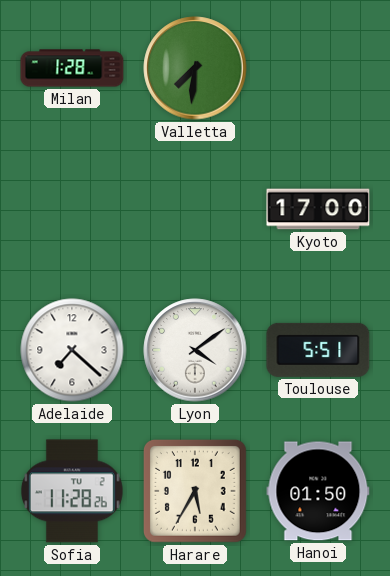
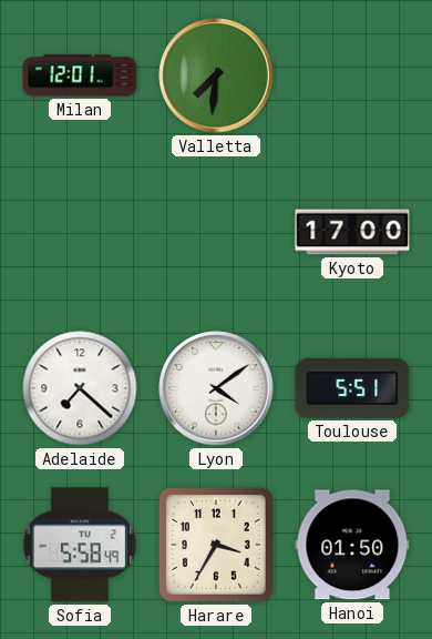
Milan: 1:28 -> 12:01
Sofia: 11:28 -> 5:58
Harare: 5:35 -> 3:35
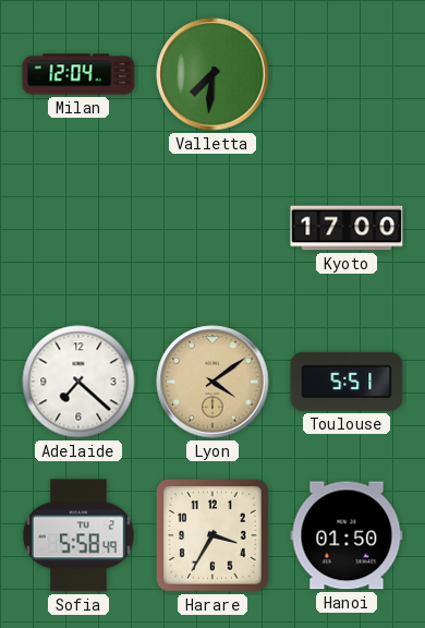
Milan: 12:01 -> 12:04
Lyon dial: white -> champagne
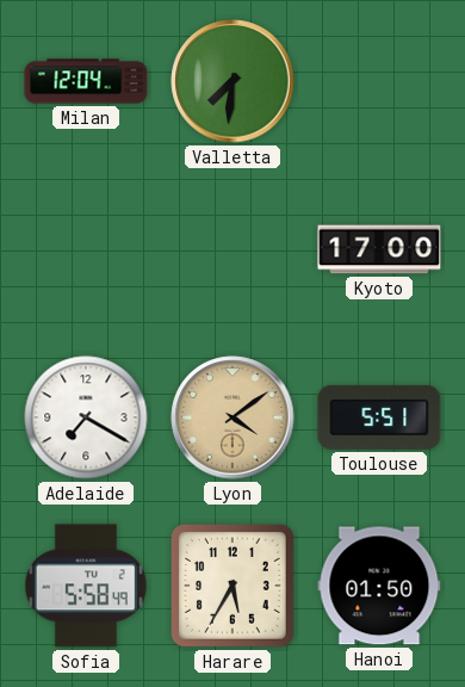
Adelaide: 7:22 -> 7:20
Harare: 3:35 -> 5:35
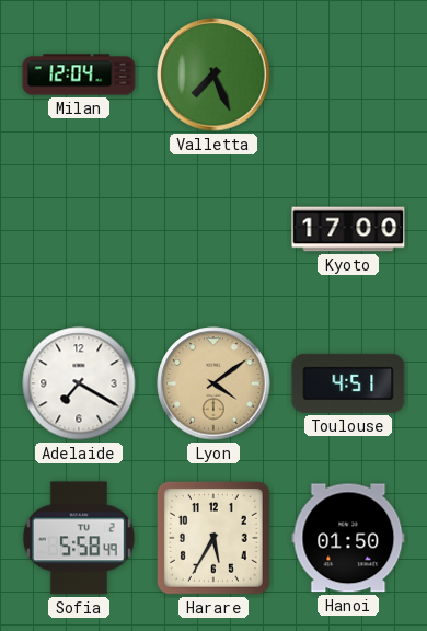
Valletta: 7:31 -> 7:26
Toulouse: 5:51 -> 4:51
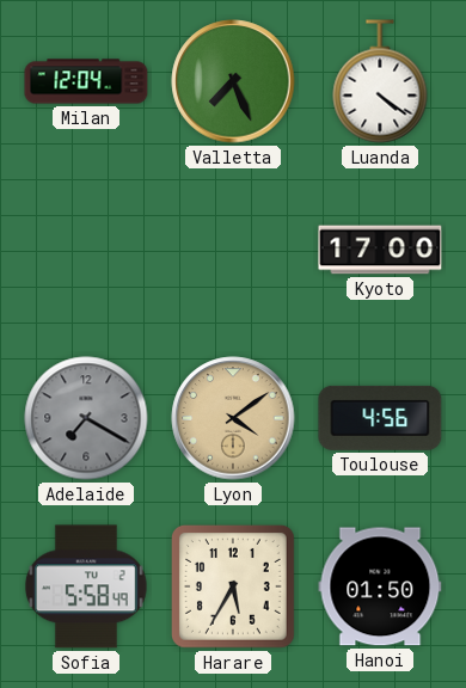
Luanda: none -> 4:21
Adelaide dial: white -> grey
Toulouse: 4:51 -> 4:56
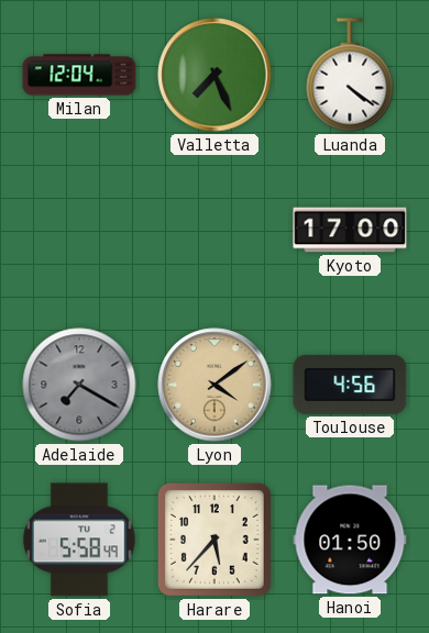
Harare: 5:35 -> 5:37
